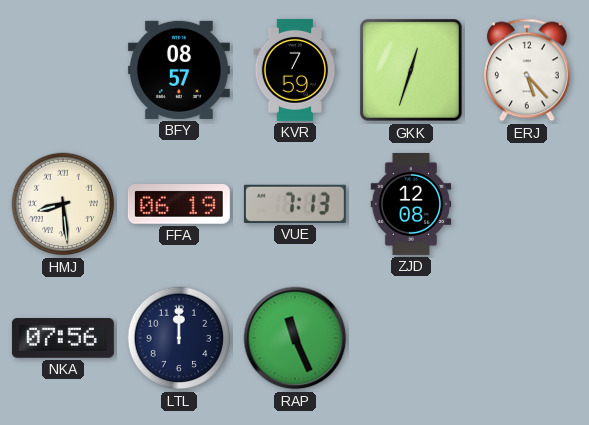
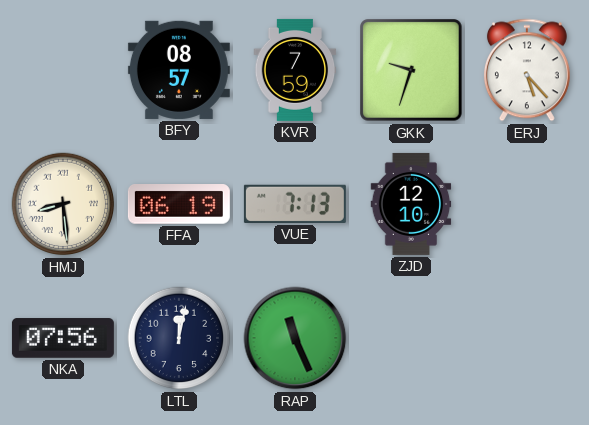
GKK: 12:33 -> 9:33
ZJD: 12:08 -> 12:10
LTL: 12:00 -> 12:02
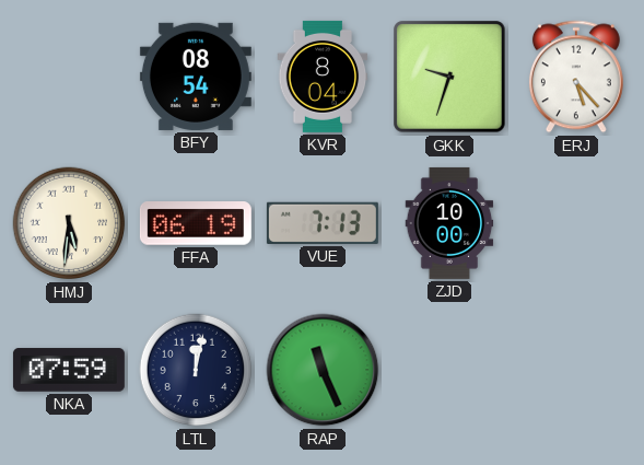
BFY: 08:57 -> 08:54
KVR: 7:59 -> 8:04
HMJ: 8:29 -> 5:31
ZJD: 12:10 -> 10:00
NKA: 07:56 -> 07:59
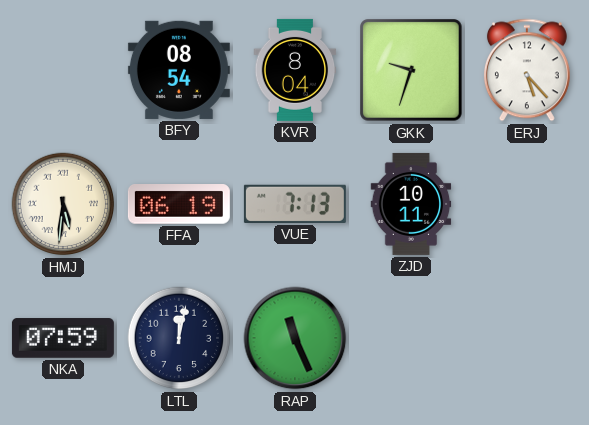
ZJD: 10:00 -> 10:11
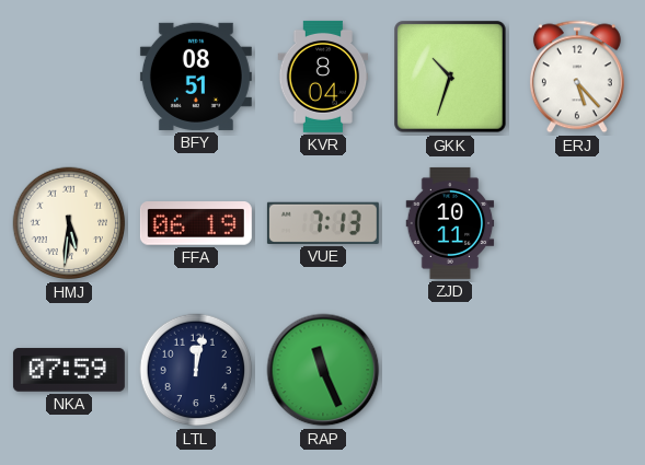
BFY: 08:54 -> 08:51
GKK: 9:33 -> 10:33
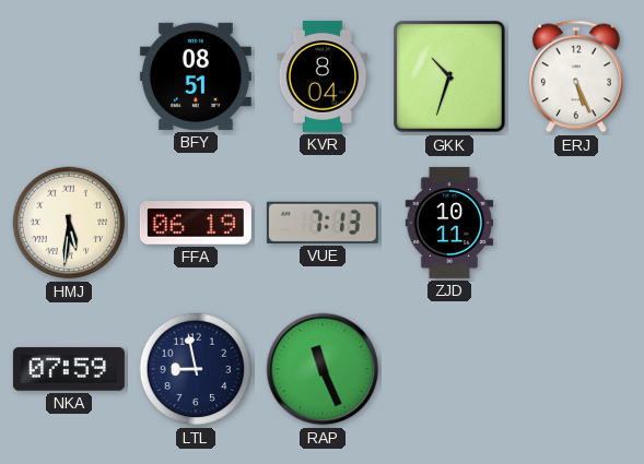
ERJ: 5:23 -> 5:26
LTL: 12:02 -> 8:58
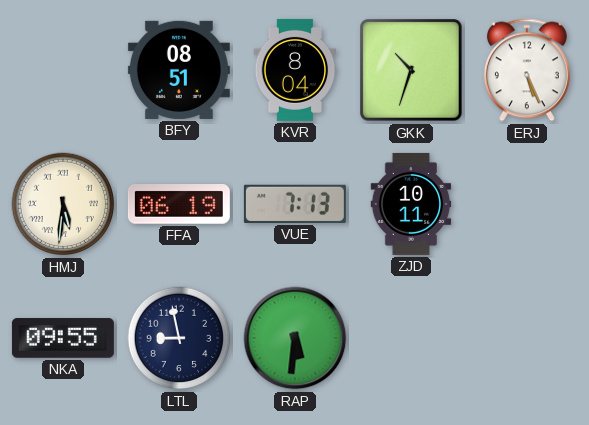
NKA: 07:59 -> 09:55
RAP: 11:26 -> 5:31
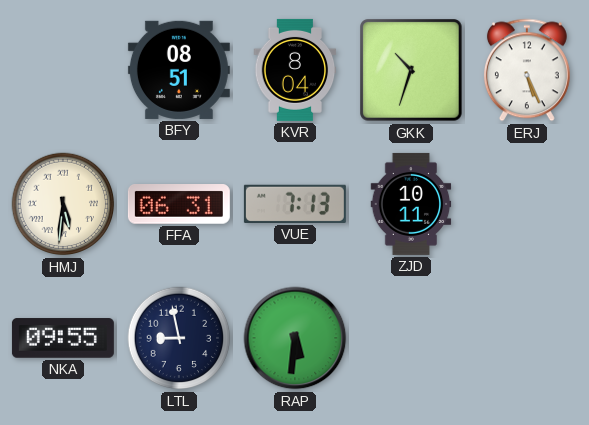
FFA: 06:19 -> 06:31
